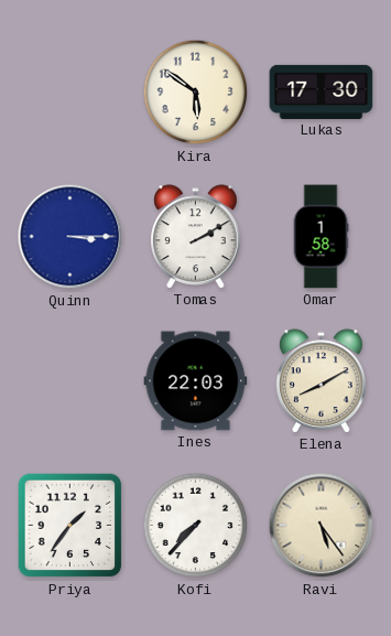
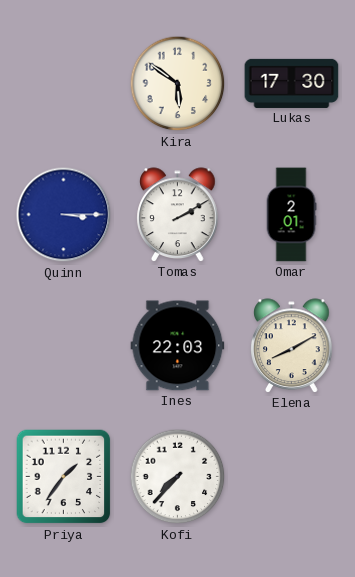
Omar: 1:58 -> 2:01
Ravi: 5:24 -> none
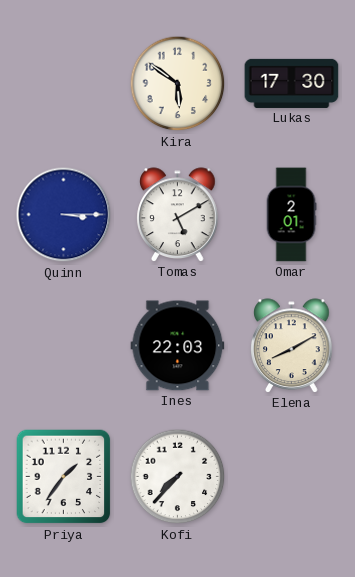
Tomas: 2:10 -> 5:10
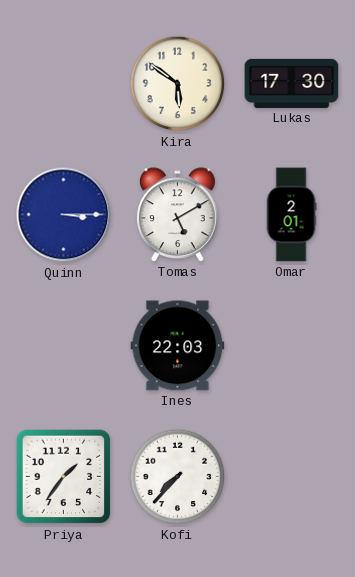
Elena: 8:10 -> none
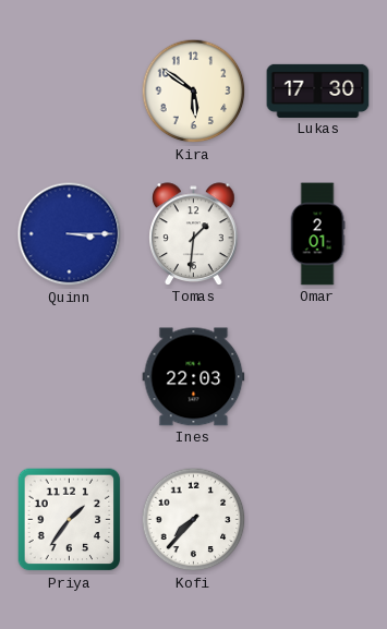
Tomas: 5:10 -> 1:31
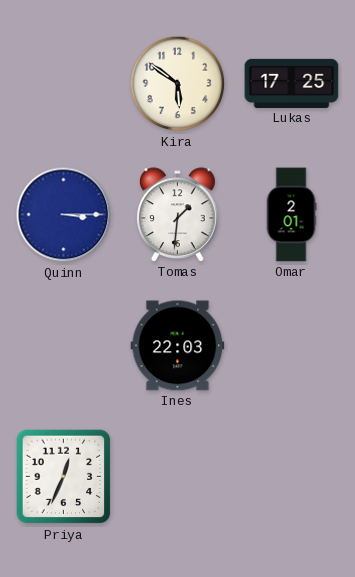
Lukas: 17:30 -> 17:25
Priya: 1:36 -> 12:34
Kofi: 7:37 -> none
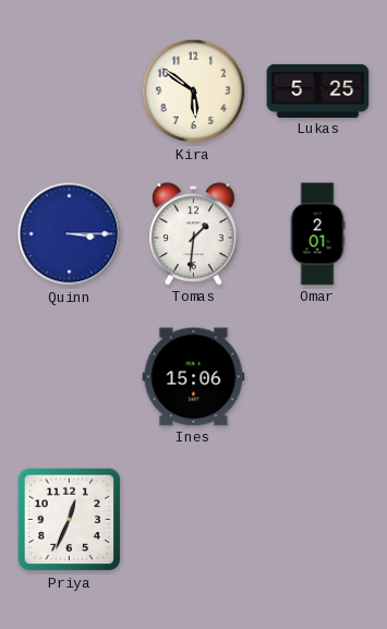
Lukas: 17:25 -> 5:25
Ines: 22:03 -> 15:06
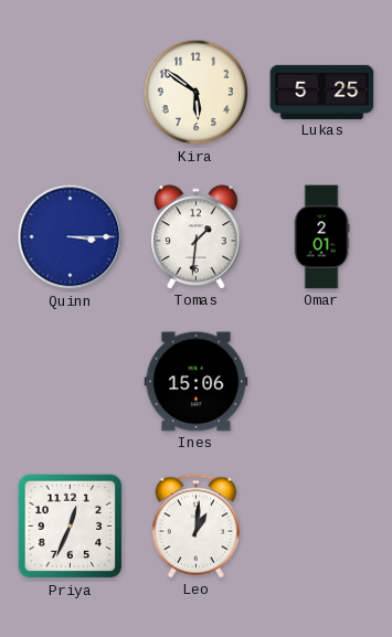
Leo: none -> 1:01
